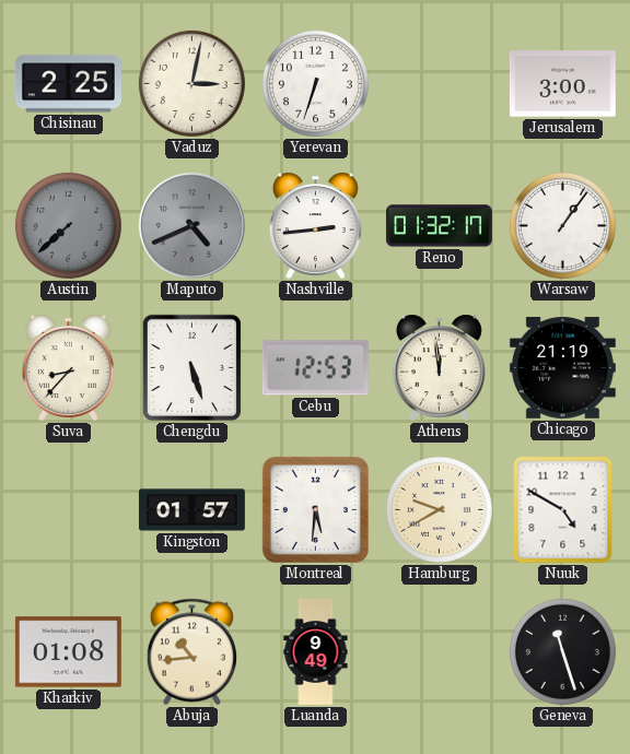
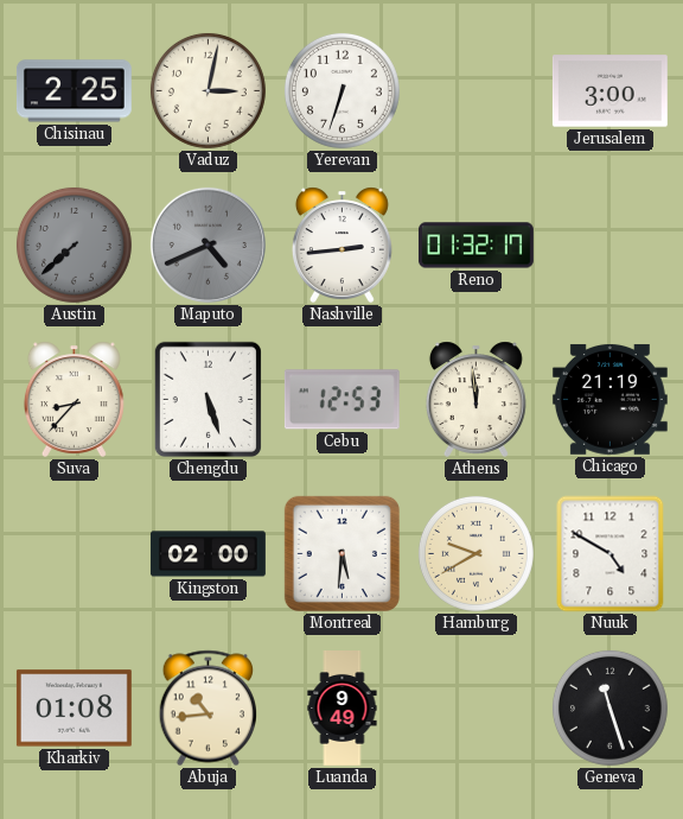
Warsaw: 1:06 -> none
Kingston: 01:57 -> 02:00
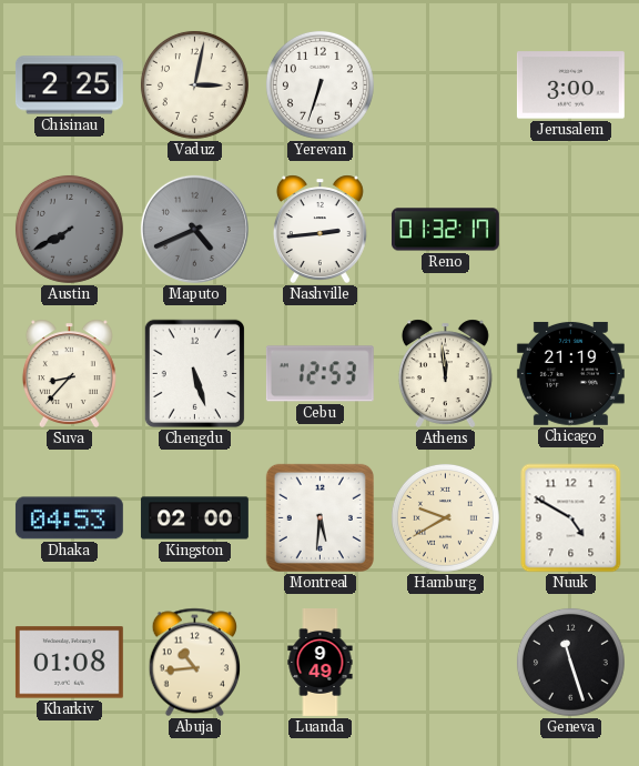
Austin: 7:38 -> 7:40
Dhaka: none -> 04:53
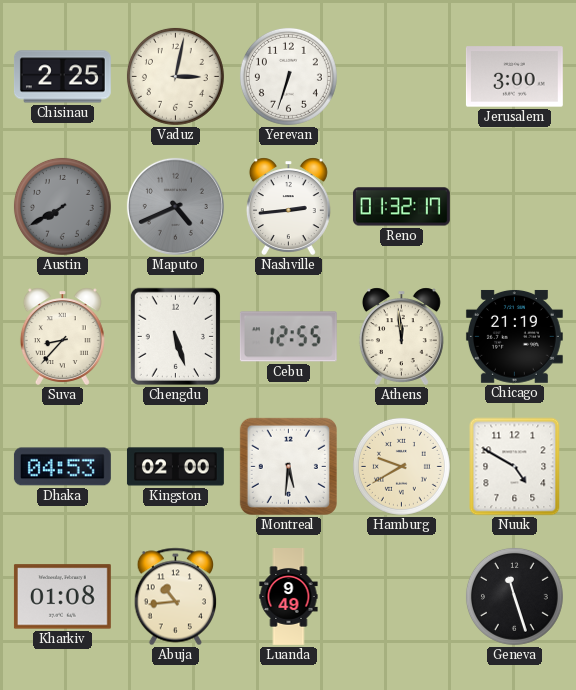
Cebu: 12:53 -> 12:55
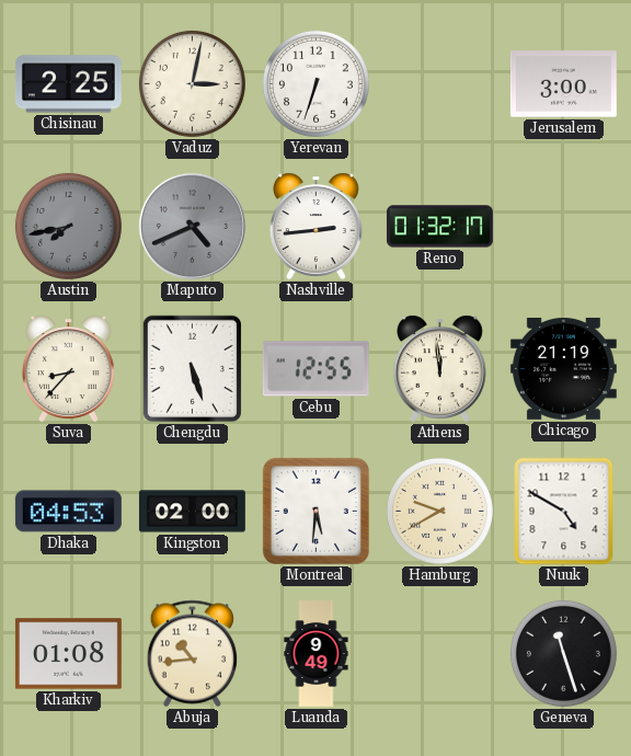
Austin: 7:40 -> 7:43
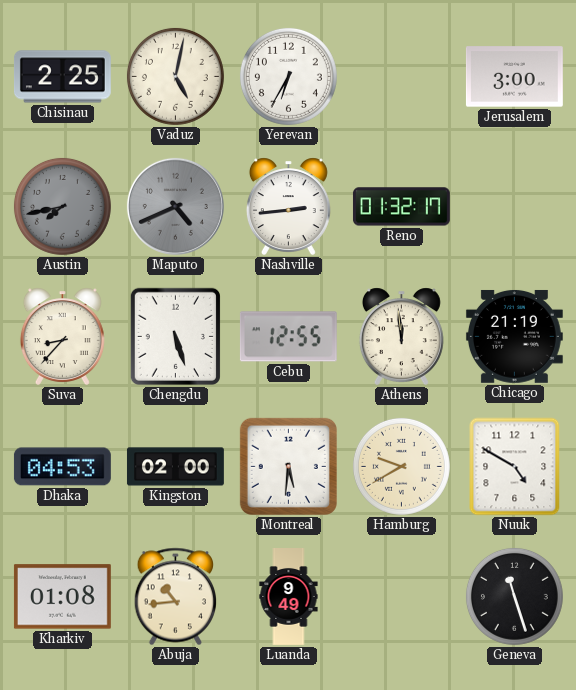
Vaduz: 3:02 -> 5:02
Yerevan: 6:33 -> 6:35
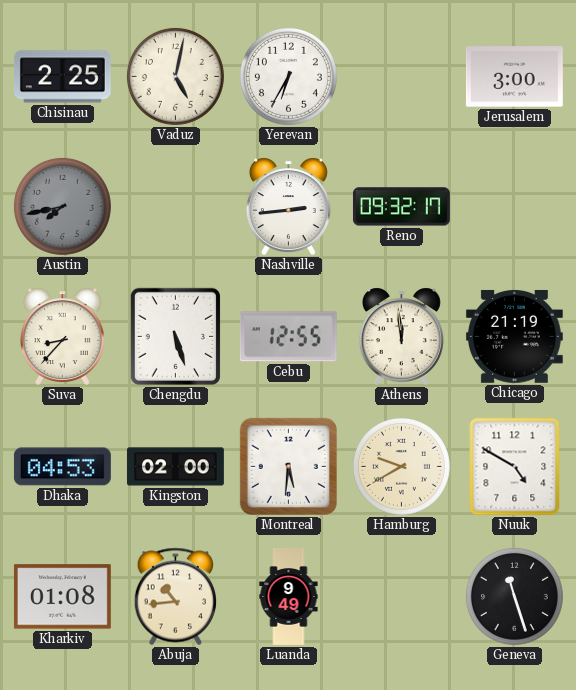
Maputo: 4:41 -> none
Reno: 01:32 -> 09:32
